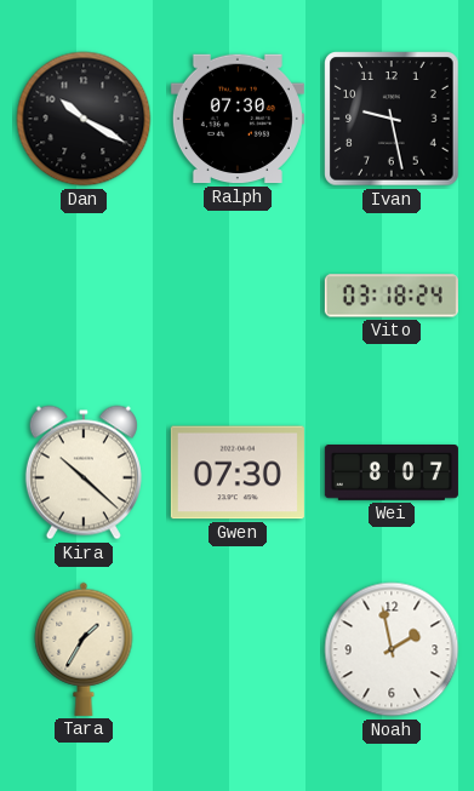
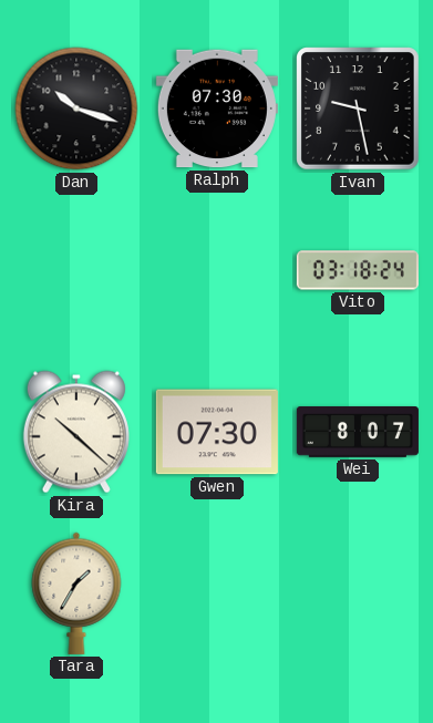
Dan: 10:20 -> 10:18
Noah: 1:58 -> none
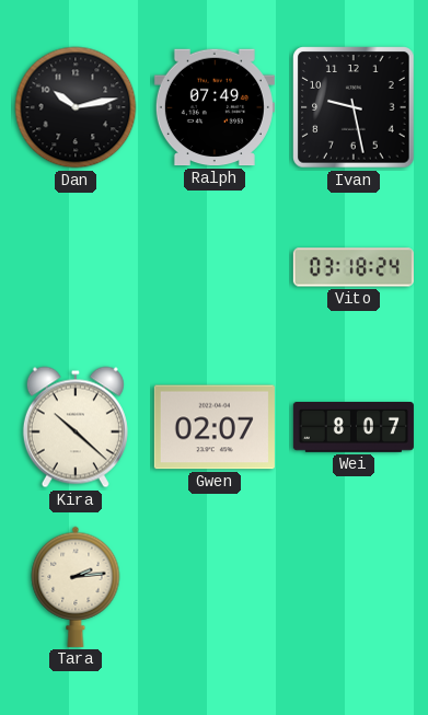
Dan: 10:18 -> 10:13
Ralph: 07:30 -> 07:49
Gwen: 07:30 -> 02:07
Tara: 1:35 -> 2:14
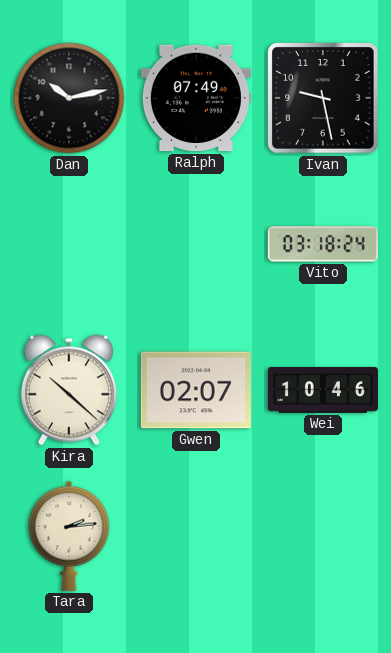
Wei: 8:07 -> 10:46
